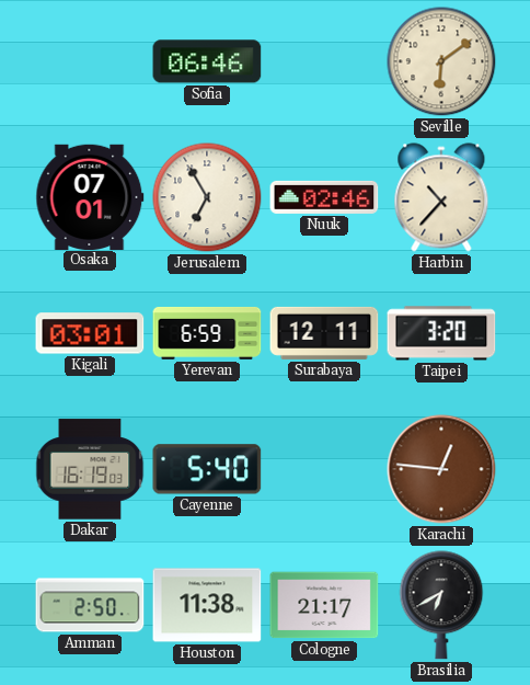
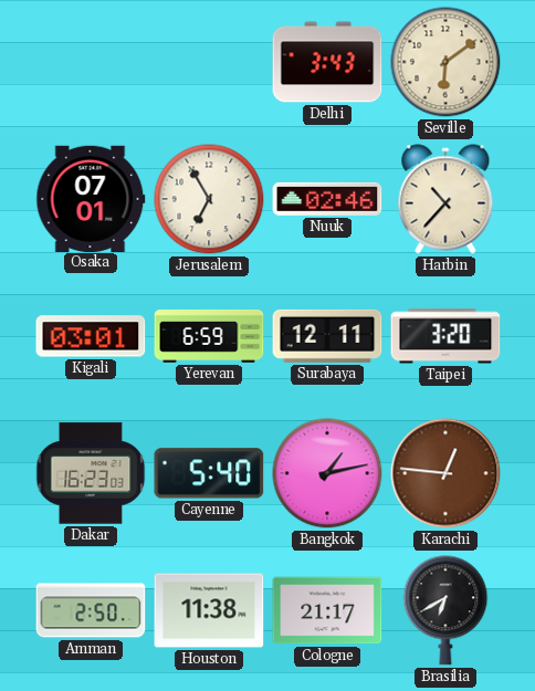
Sofia: 06:46 -> none
Delhi: none -> 3:43
Dakar: 16:19 -> 16:23
Bangkok: none -> 1:13
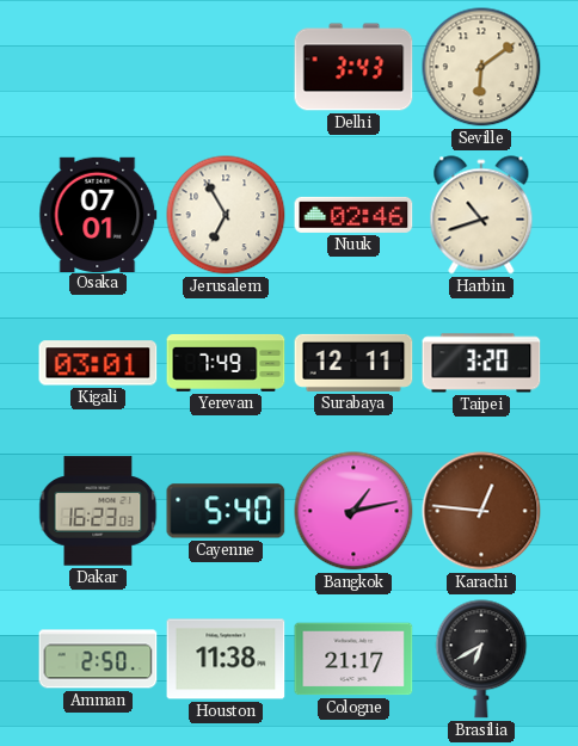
Harbin: 10:37 -> 10:42
Yerevan: 6:59 -> 7:49
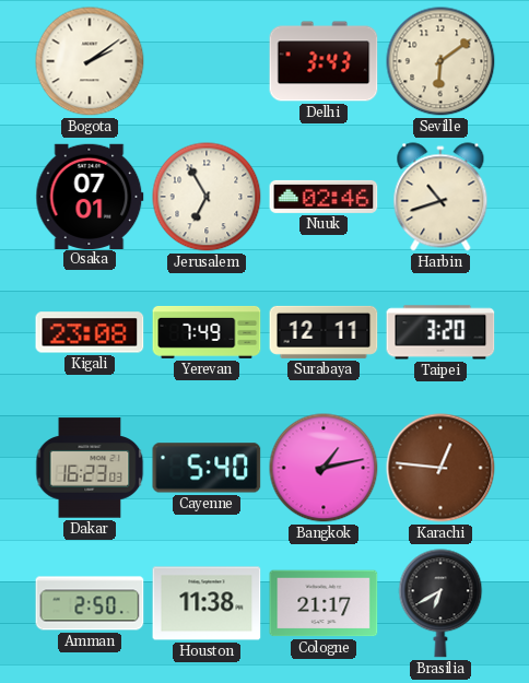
Bogota: none -> 2:09
Kigali: 03:01 -> 23:08
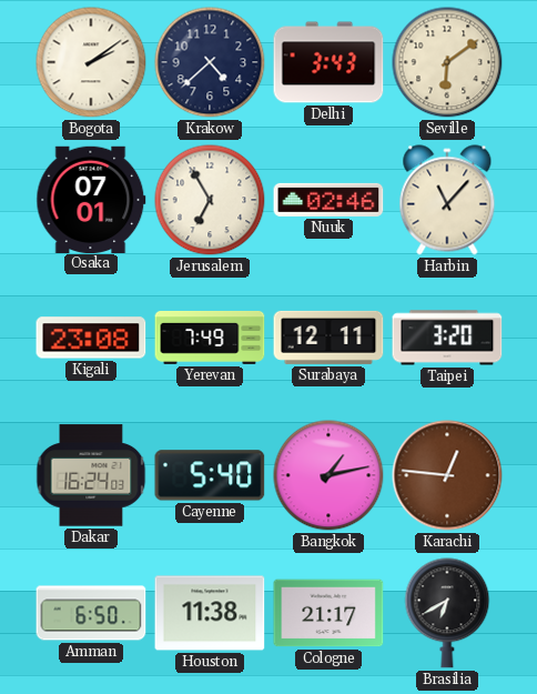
Krakow: none -> 4:38
Harbin: 10:42 -> 11:07
Dakar: 16:23 -> 16:24
Amman: 2:50 -> 6:50
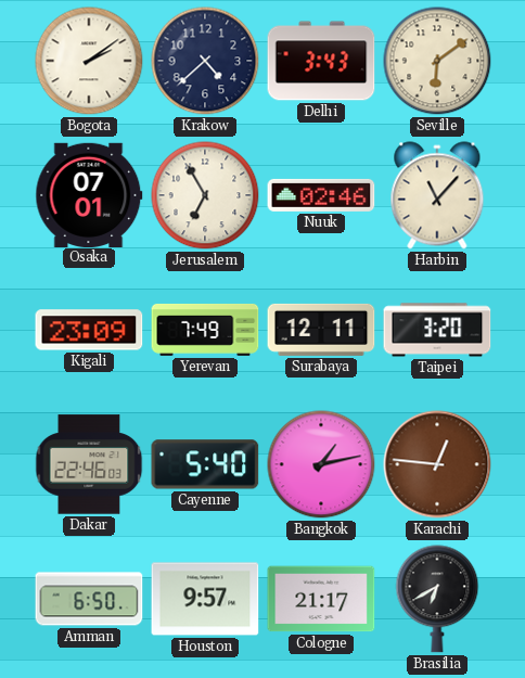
Kigali: 23:08 -> 23:09
Dakar: 16:24 -> 22:46
Houston: 11:38 -> 9:57
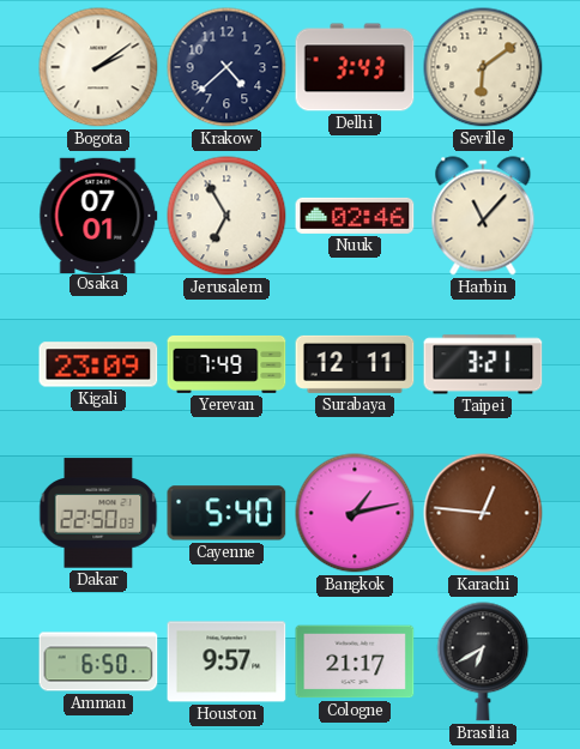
Taipei: 3:20 -> 3:21
Dakar: 22:46 -> 22:50
